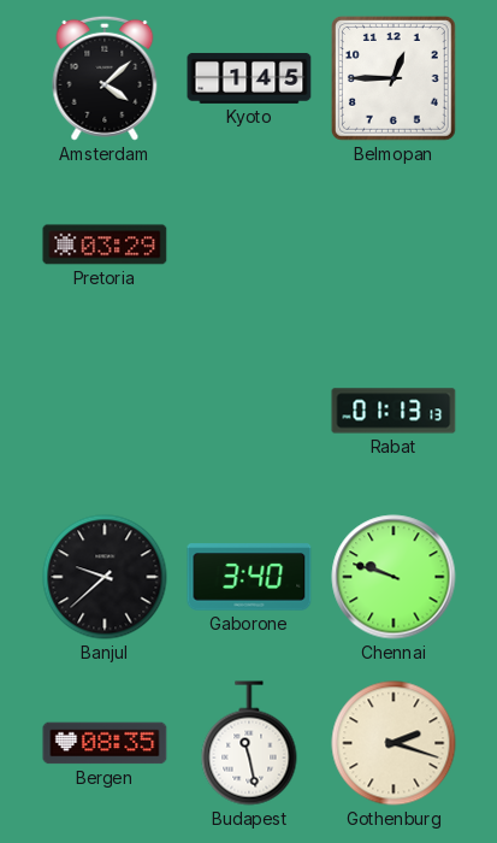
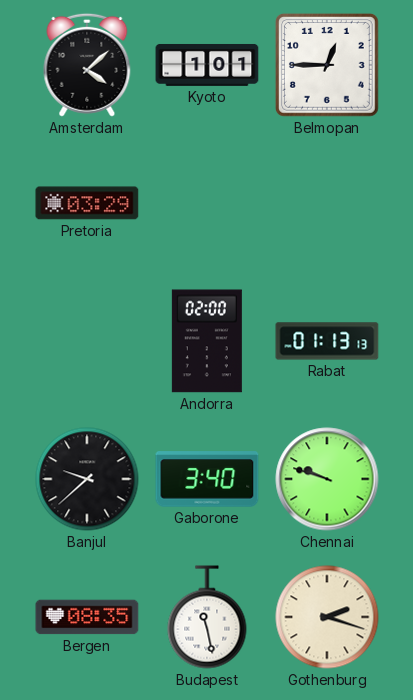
Kyoto: 1:45 -> 1:01
Andorra: none -> 02:00
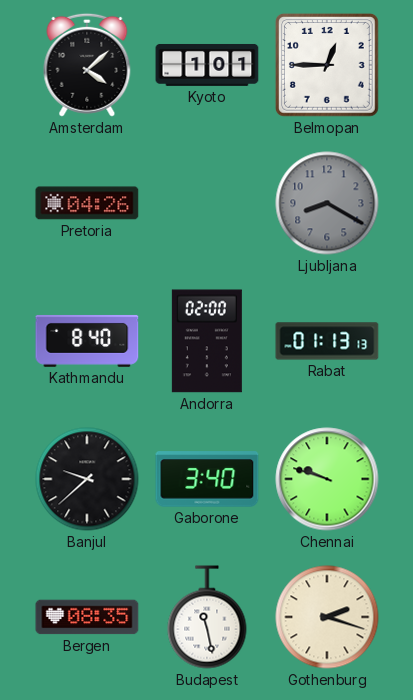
Pretoria: 03:29 -> 04:26
Ljubljana: none -> 8:20
Kathmandu: none -> 8:40
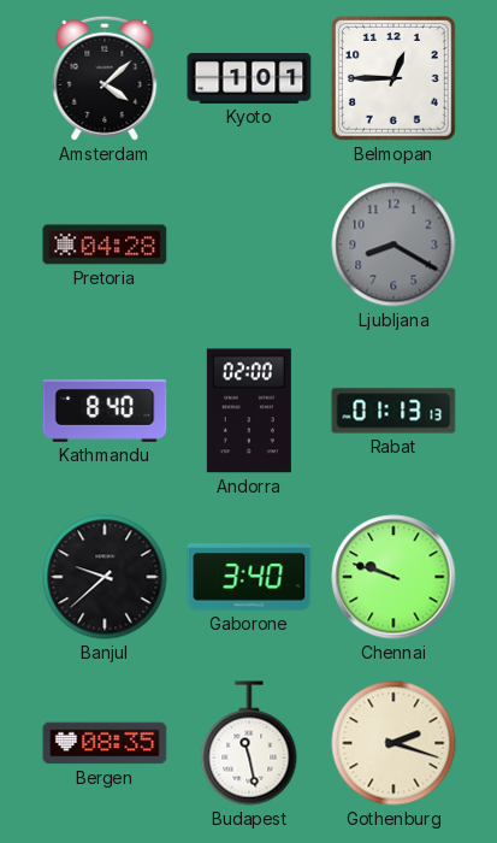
Pretoria: 04:26 -> 04:28
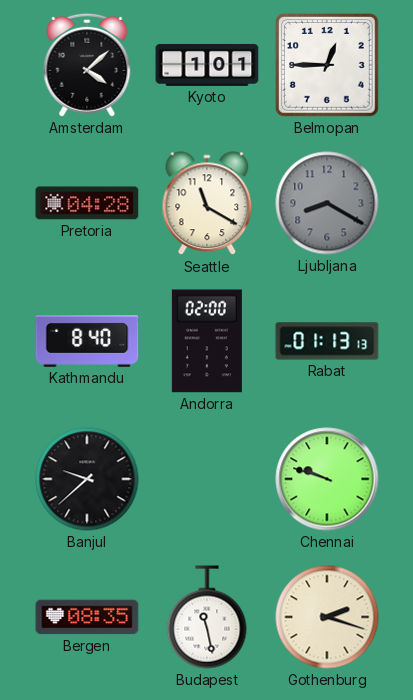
Seattle: none -> 11:20
Gaborone: 3:40 -> none
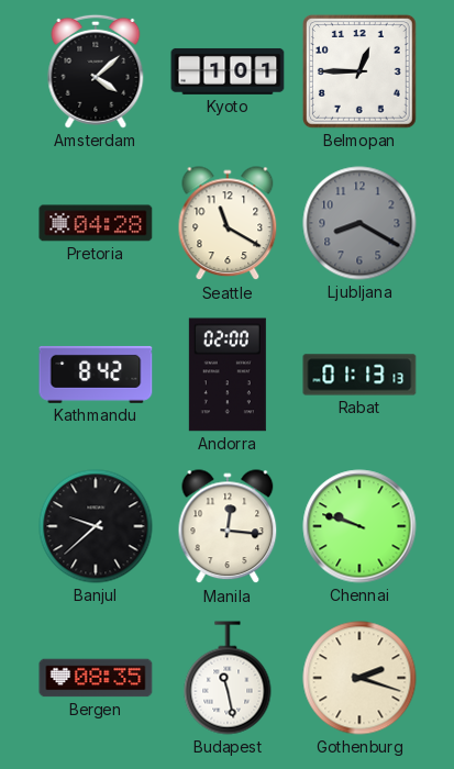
Kathmandu: 8:40 -> 8:42
Manila: none -> 12:16
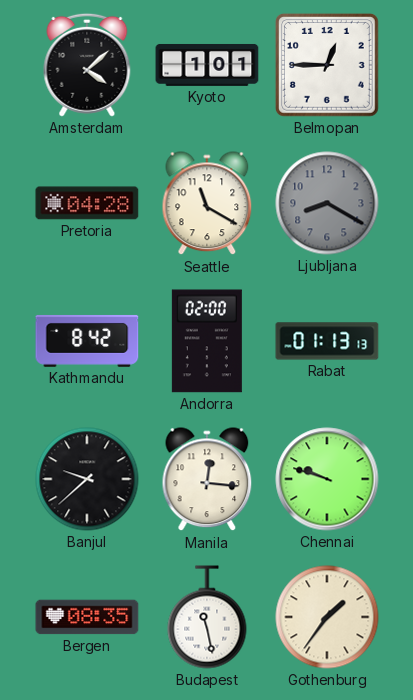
Gothenburg: 2:18 -> 1:36
